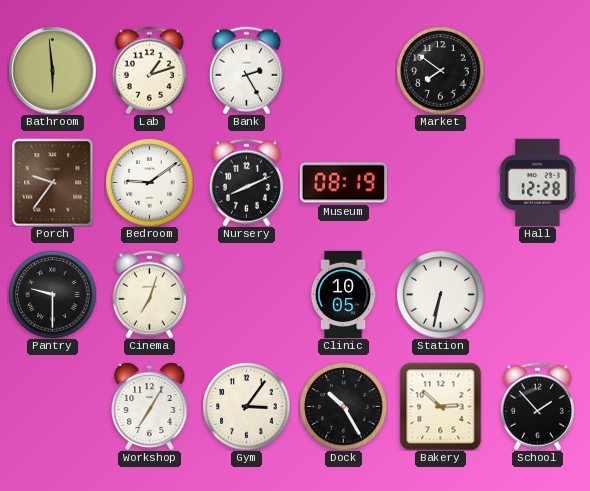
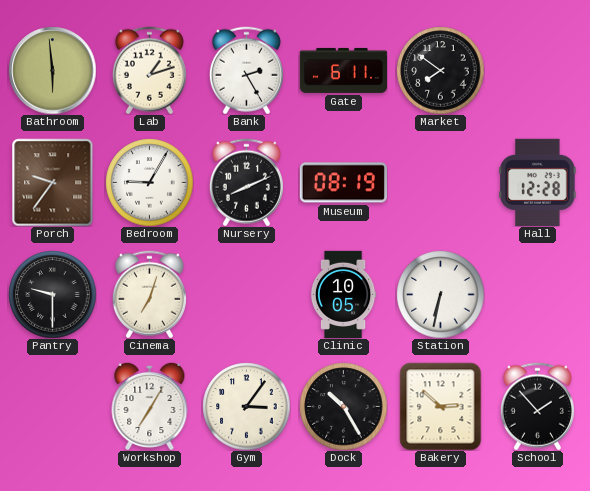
Gate: none -> 6:11
Bedroom: 9:09 -> 9:05
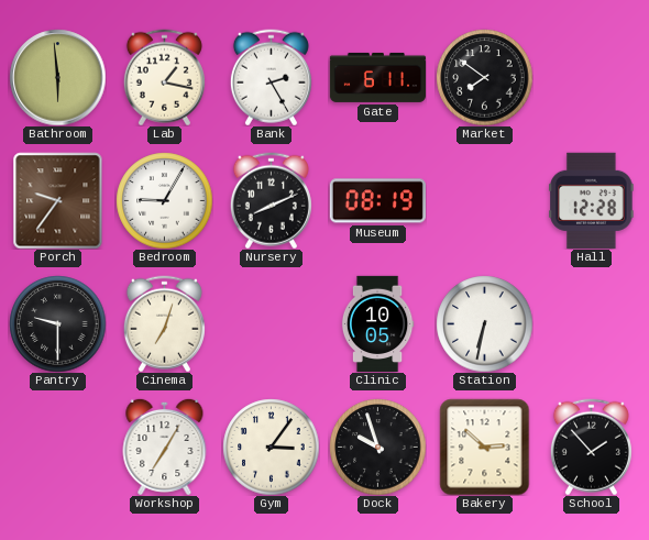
Lab: 1:12 -> 1:17
Dock: 10:25 -> 9:57
